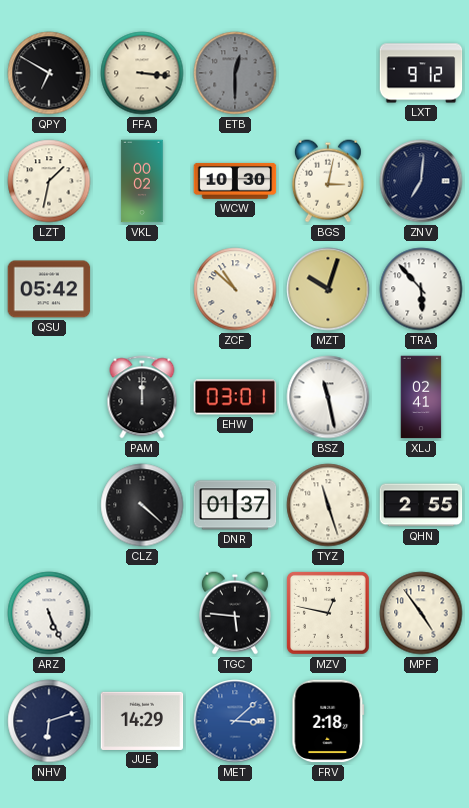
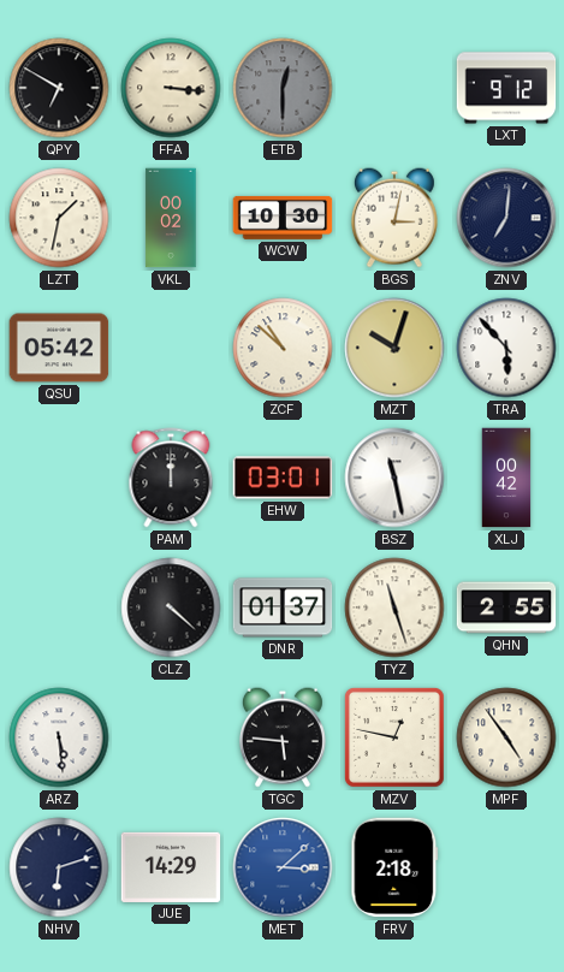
XLJ: 02:41 -> 00:42
ARZ: 5:26 -> 5:29
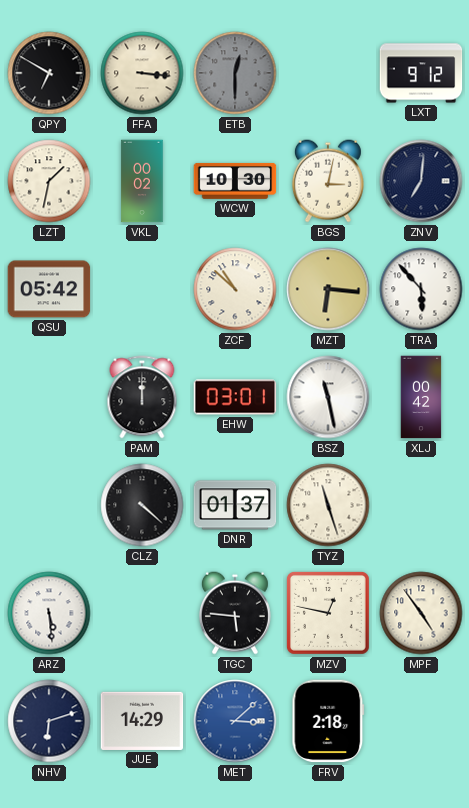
MZT: 10:03 -> 6:16
QHN: 2:55 -> none
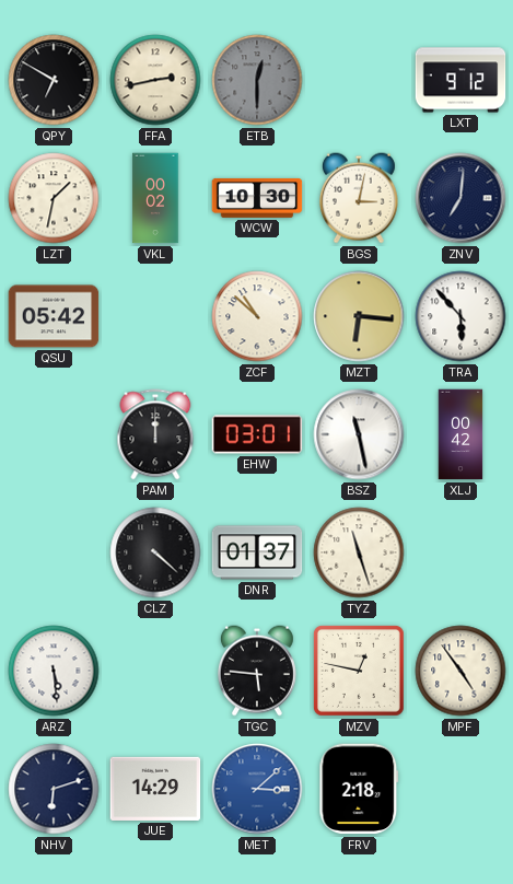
FFA: 3:16 -> 2:43
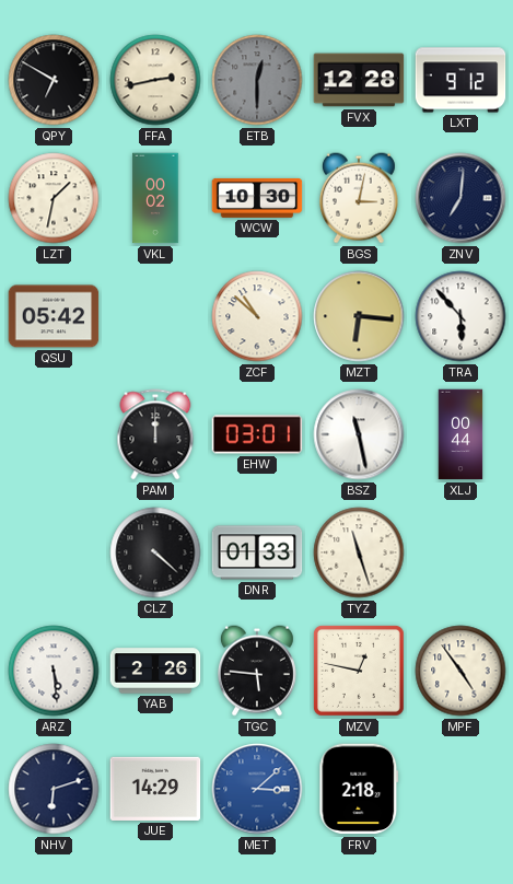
FVX: none -> 12:28
XLJ: 00:42 -> 00:44
DNR: 01:37 -> 01:33
YAB: none -> 2:26
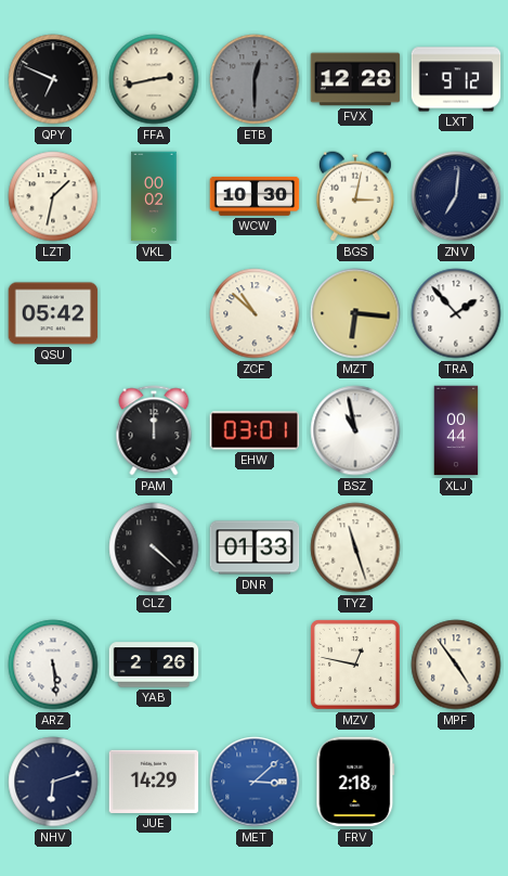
QPY: 6:50 -> 6:49
TRA: 5:53 -> 1:53
BSZ: 11:28 -> 10:58
TGC: 5:46 -> none
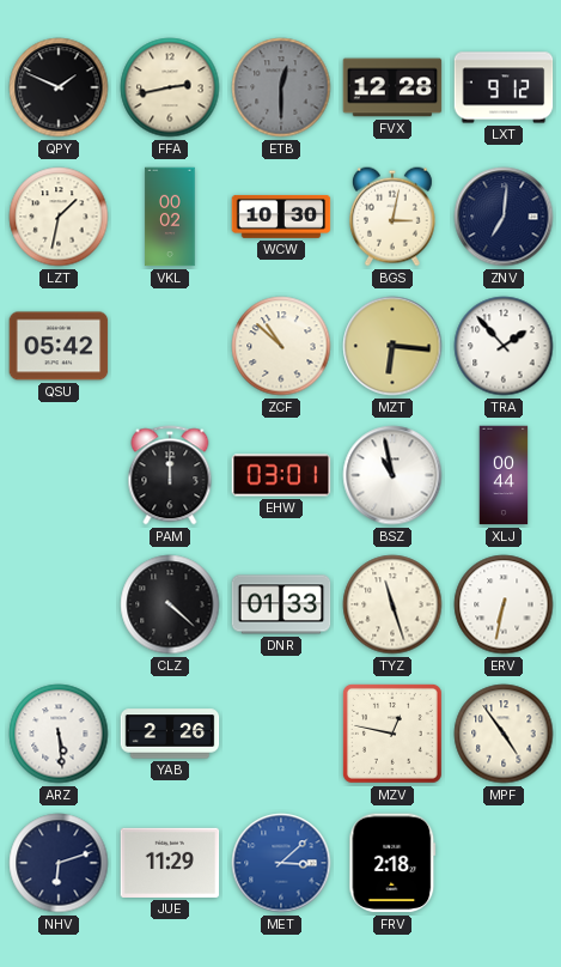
QPY: 6:49 -> 1:49
ERV: none -> 6:32
JUE: 14:29 -> 11:29
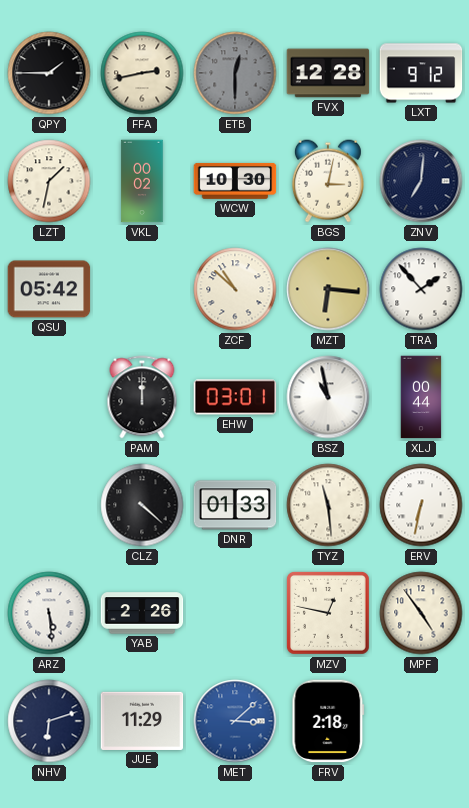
QPY: 1:49 -> 1:45
TYZ: 11:27 -> 11:29
